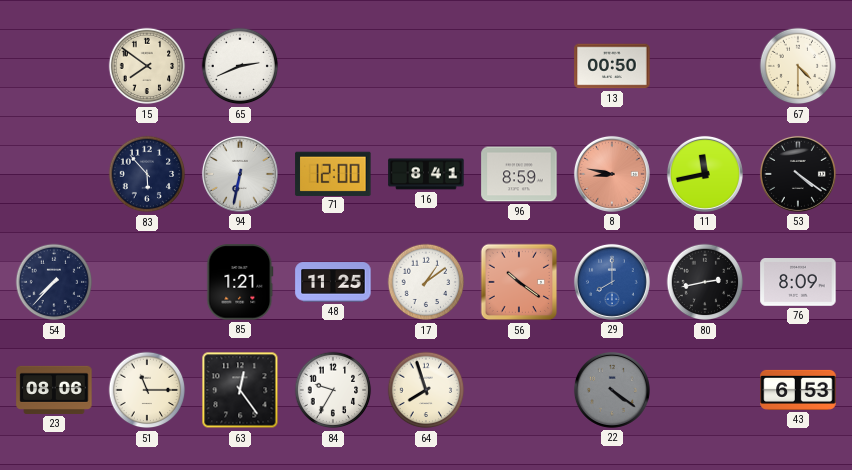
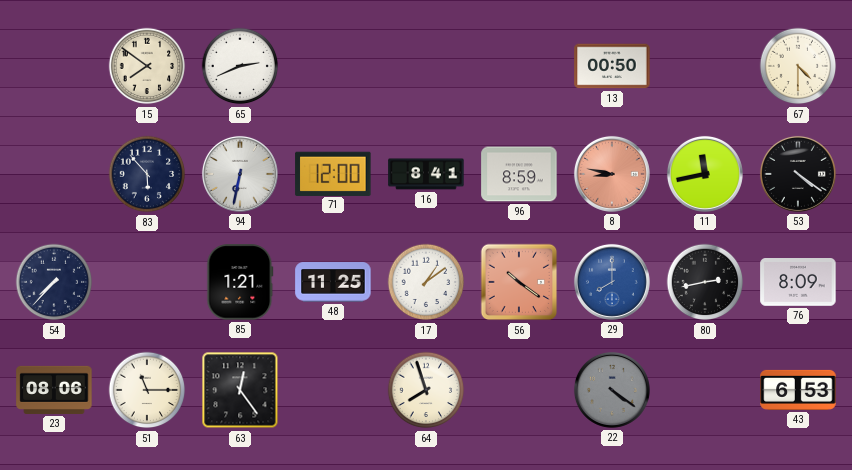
84: 9:35 -> none
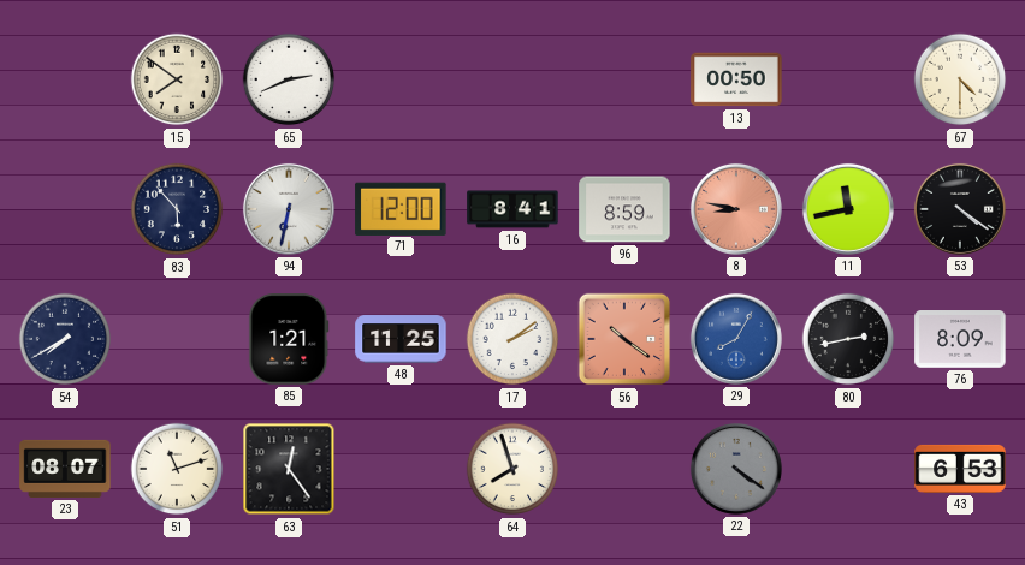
54: 7:37 -> 7:40
17: 1:09 -> 2:09
29: 8:00 -> 8:05
23: 08:06 -> 08:07
51: 11:15 -> 11:12
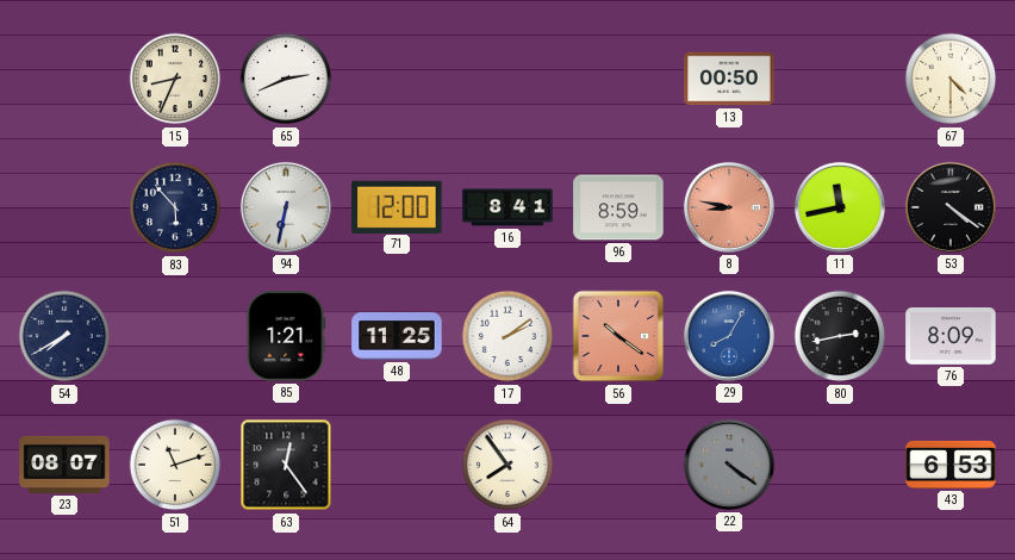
15: 7:51 -> 8:34
64: 7:57 -> 7:54
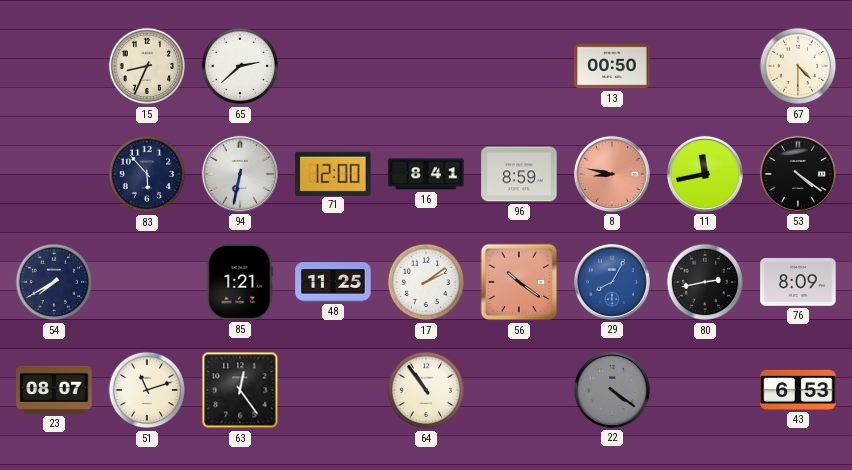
65: 2:41 -> 2:38
64: 7:54 -> 10:54
